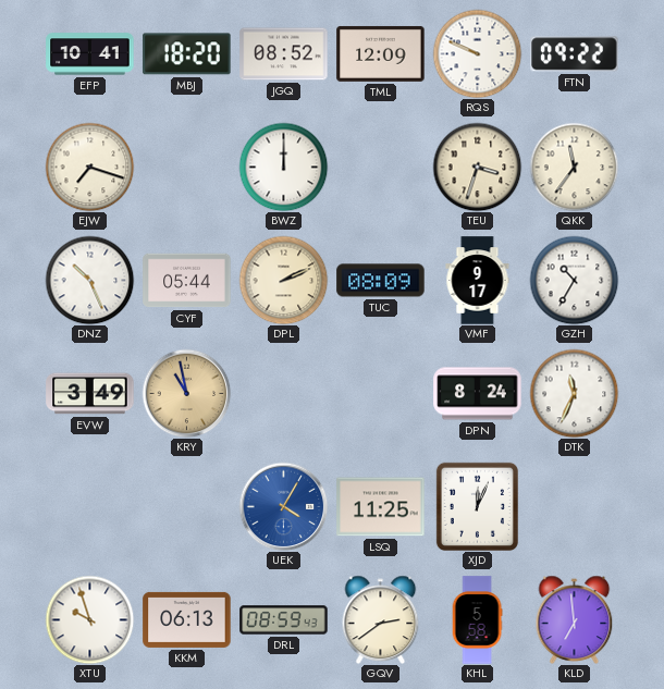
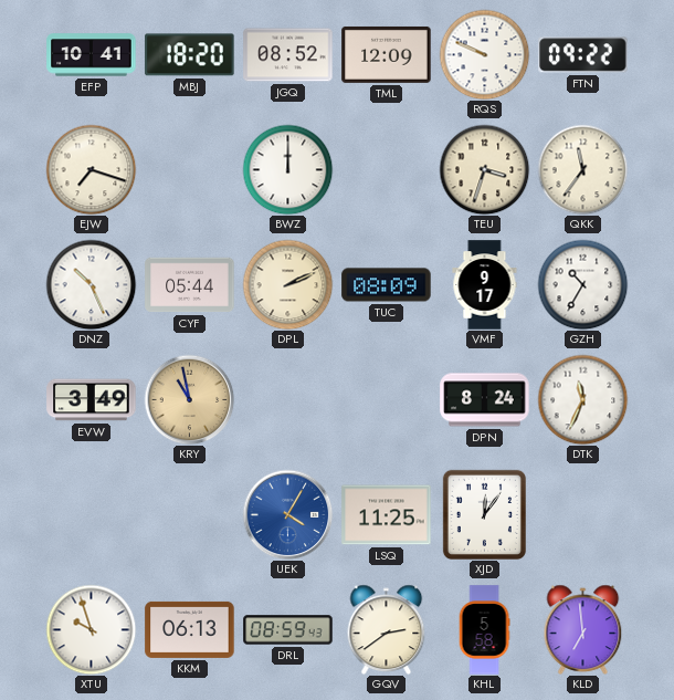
XJD: 12:04 -> 12:06
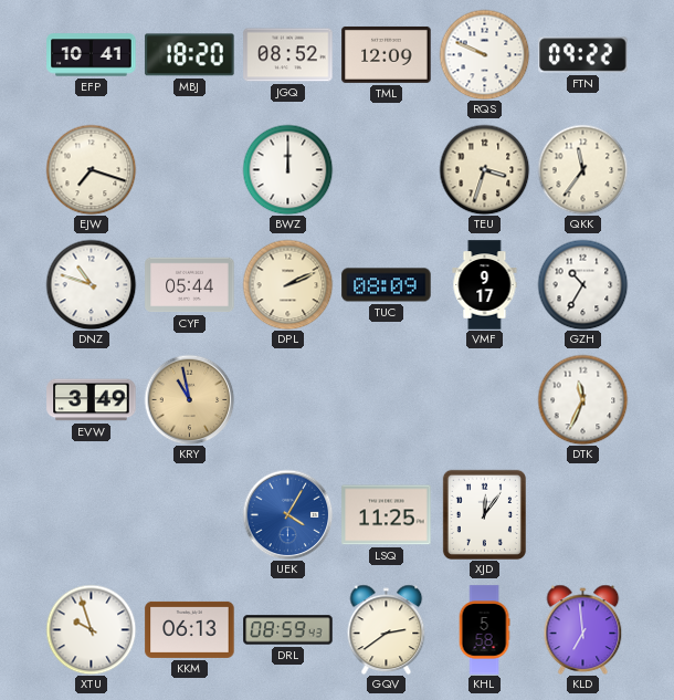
DNZ: 10:26 -> 10:48
DPN: 8:24 -> none
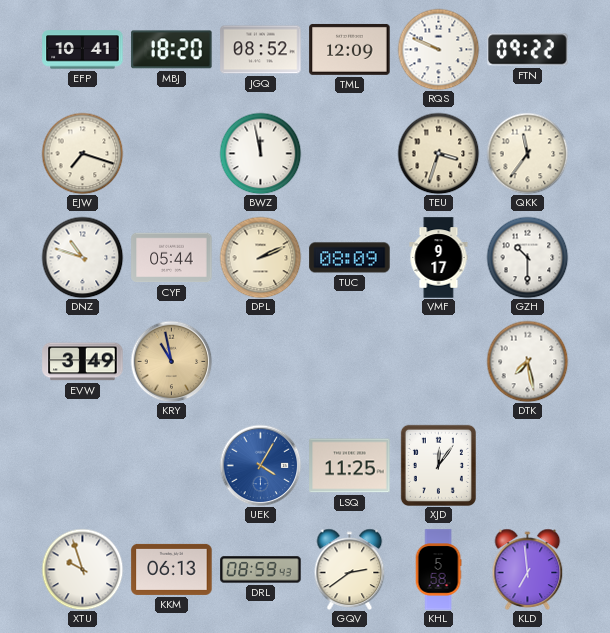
BWZ: 12:00 -> 11:58
GZH: 10:35 -> 10:30
DTK: 11:34 -> 7:28
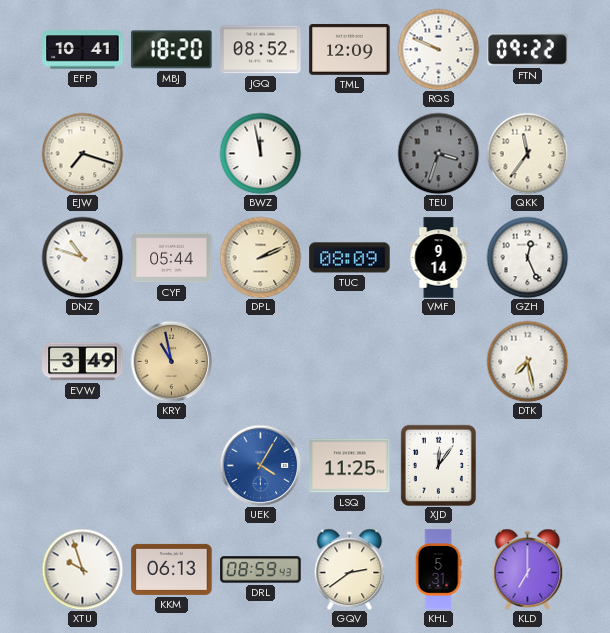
TEU dial: cream -> grey
VMF: 9:17 -> 9:14
GZH: 10:30 -> 12:26
KHL: 5:58 -> 5:31
KLD: 6:59 -> 7:00
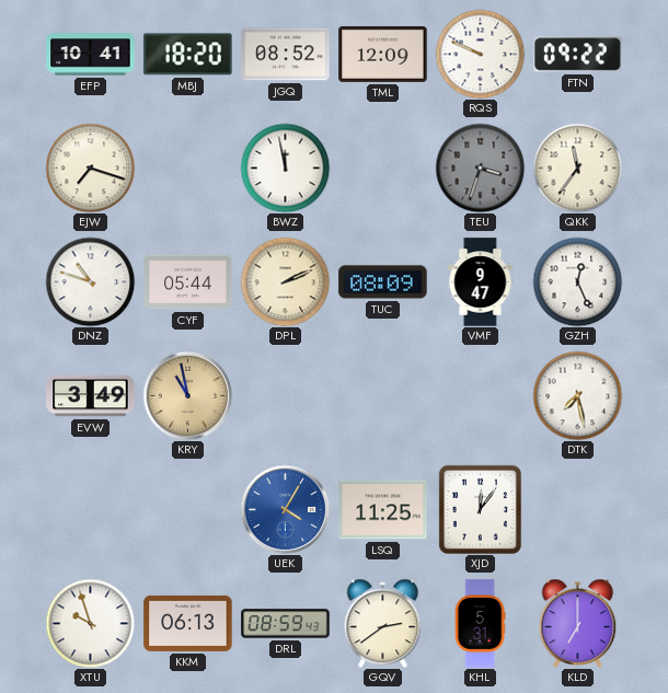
VMF: 9:14 -> 9:47
